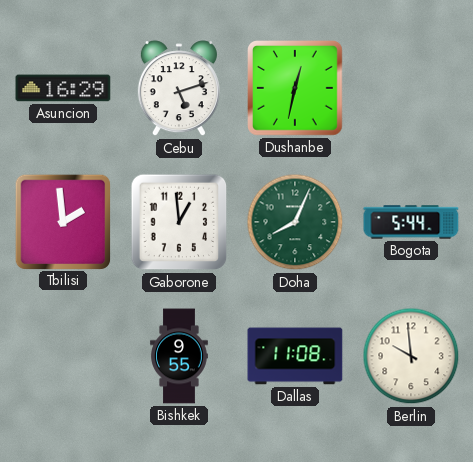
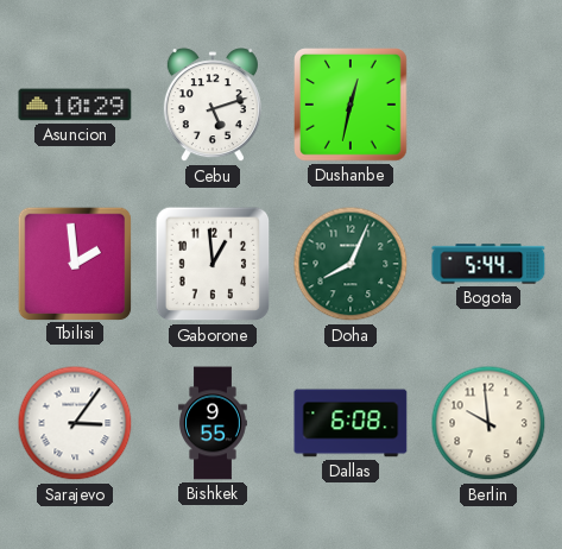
Asuncion: 16:29 -> 10:29
Sarajevo: none -> 3:06
Dallas: 11:08 -> 6:08
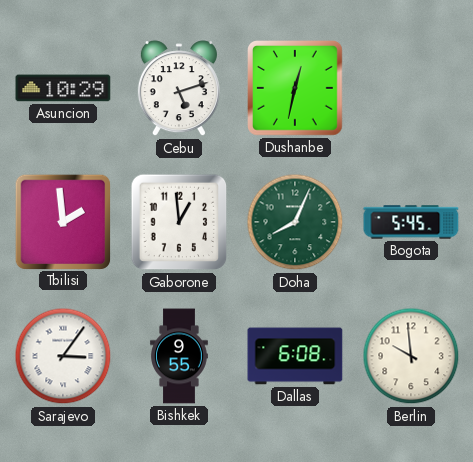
Bogota: 5:44 -> 5:45
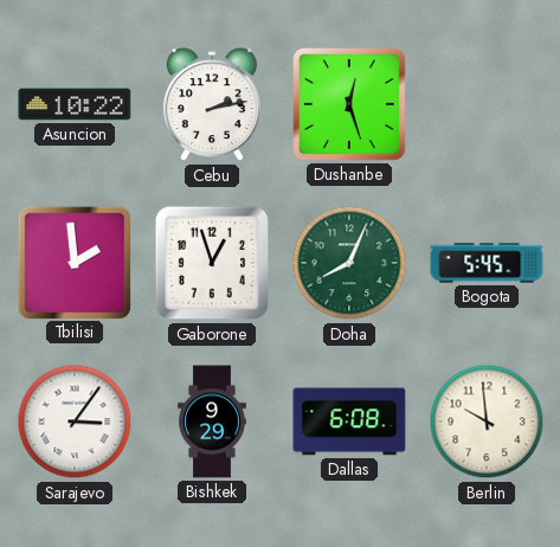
Asuncion: 10:29 -> 10:22
Cebu: 5:12 -> 2:13
Dushanbe: 12:32 -> 12:27
Gaborone: 12:59 -> 12:57
Bishkek: 9:55 -> 9:29
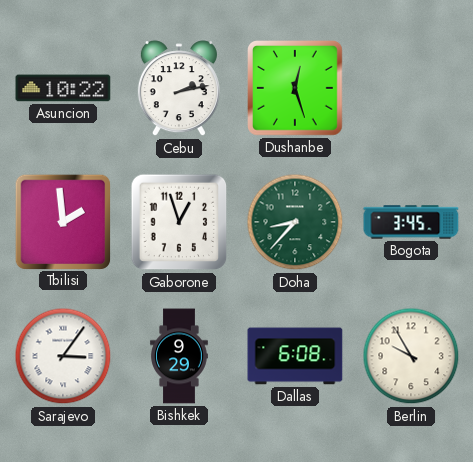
Doha: 8:04 -> 8:37
Bogota: 5:45 -> 3:45
Berlin: 9:59 -> 9:55
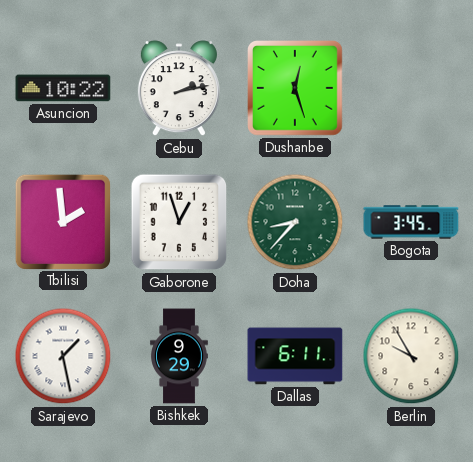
Sarajevo: 3:06 -> 1:28
Dallas: 6:08 -> 6:11
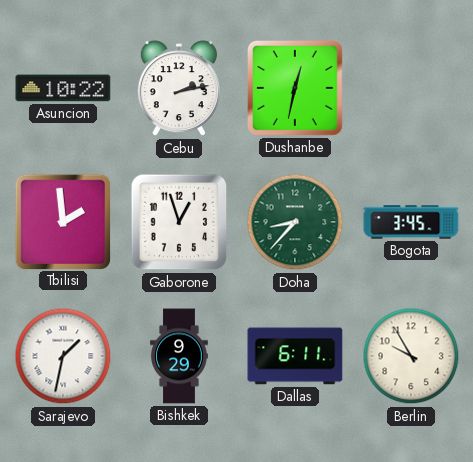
Dushanbe: 12:27 -> 12:32
Sarajevo: 1:28 -> 1:32
